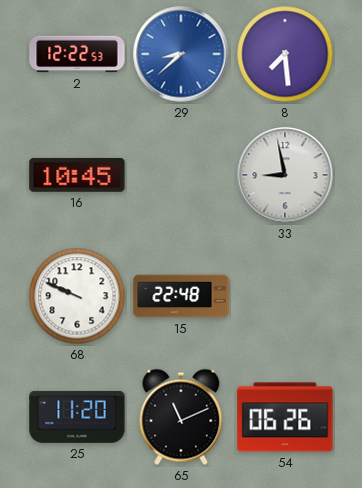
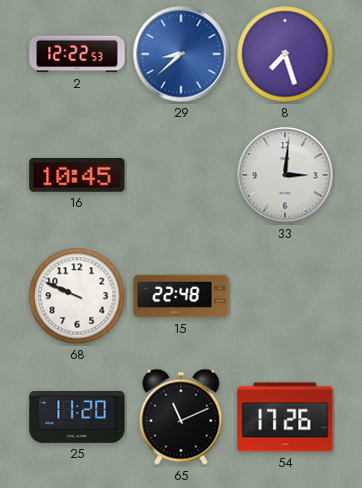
8: 7:29 -> 7:27
33: 8:58 -> 3:01
54: 06:26 -> 17:26
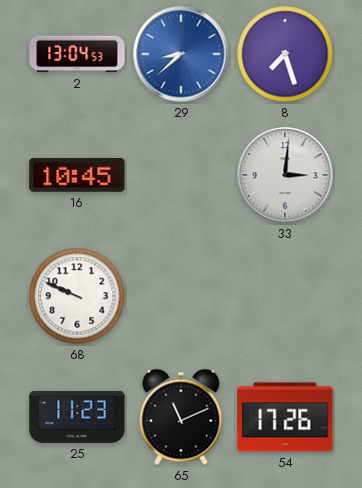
2: 12:22 -> 13:04
15: 22:48 -> none
25: 11:20 -> 11:23
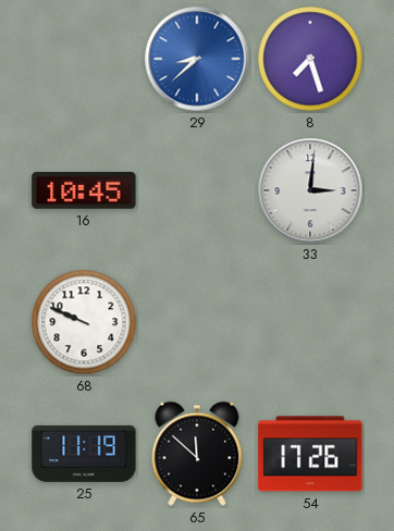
2: 13:04 -> none
25: 11:23 -> 11:19
65: 11:11 -> 11:52
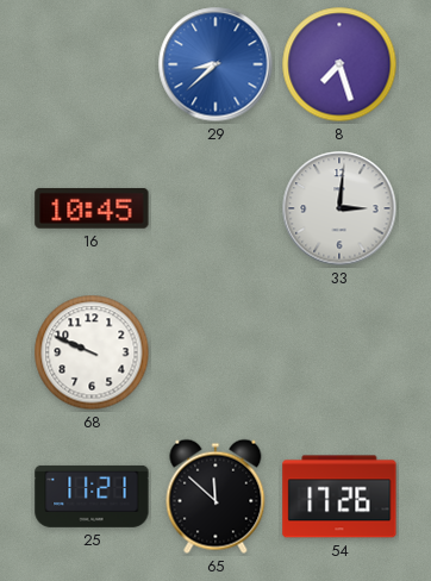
25: 11:19 -> 11:21
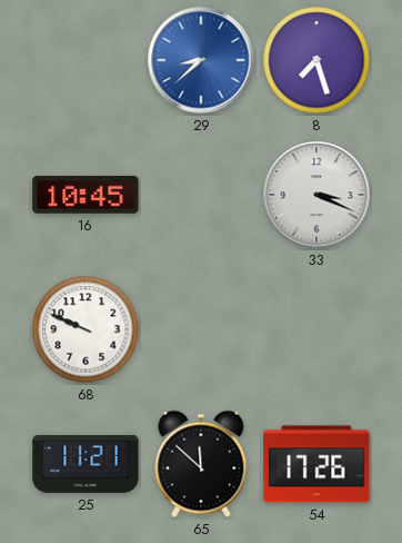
33: 3:01 -> 3:19
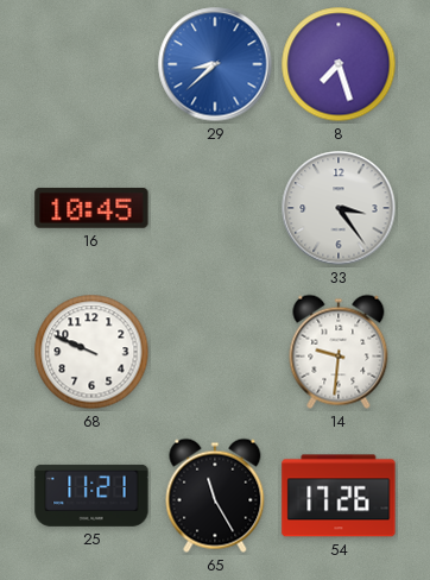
33: 3:19 -> 3:24
14: none -> 9:31
65: 11:52 -> 11:25
